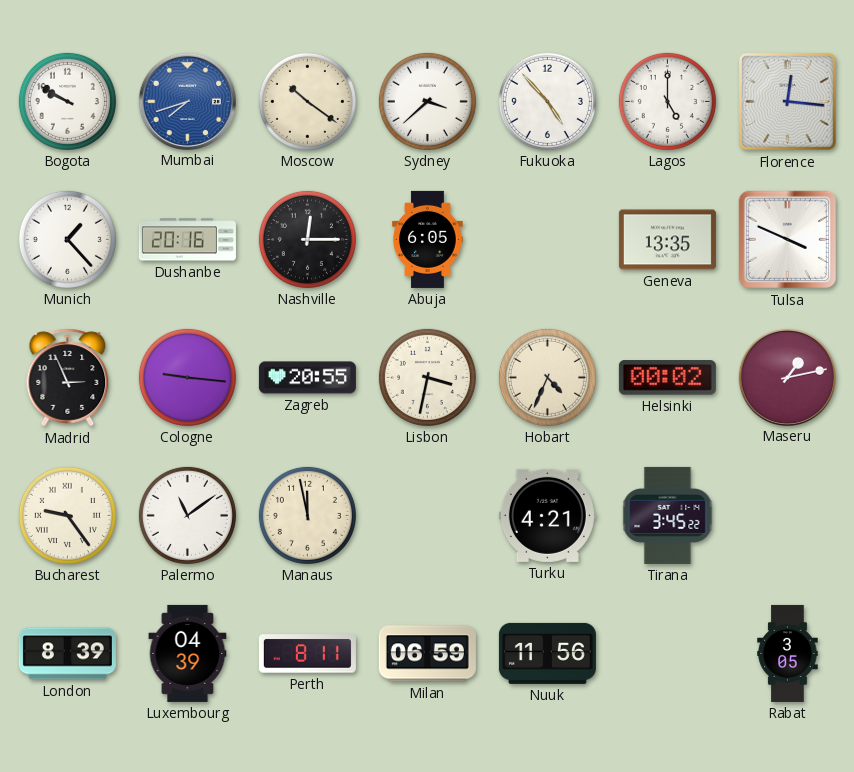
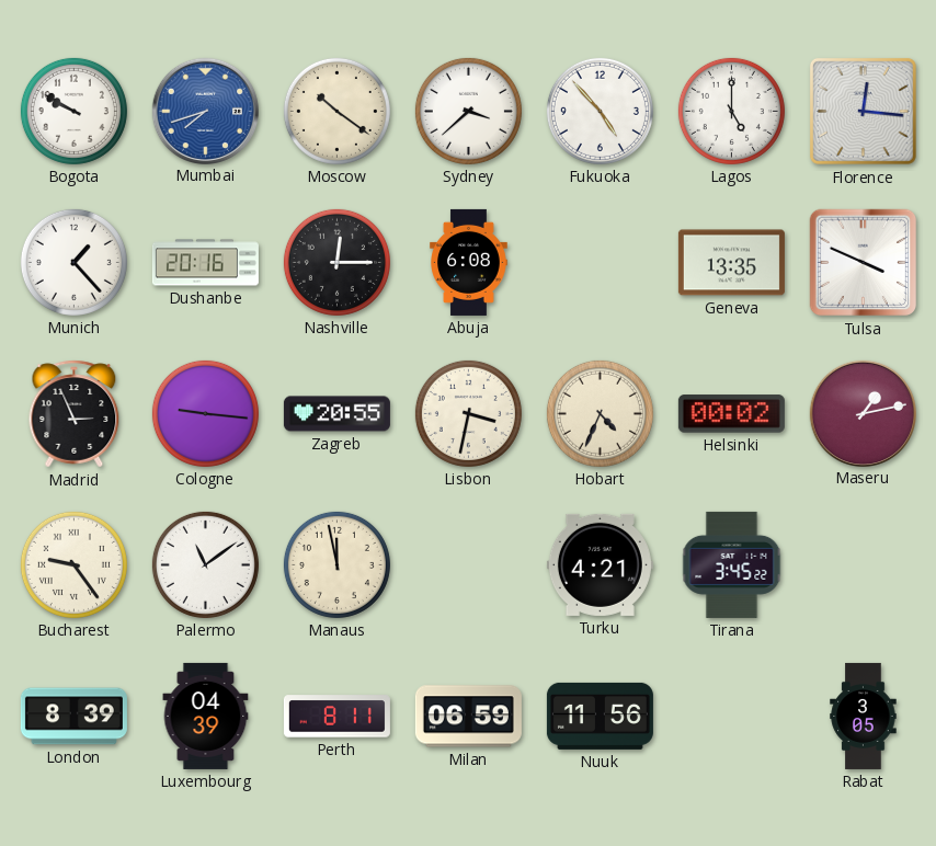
Abuja: 6:05 -> 6:08
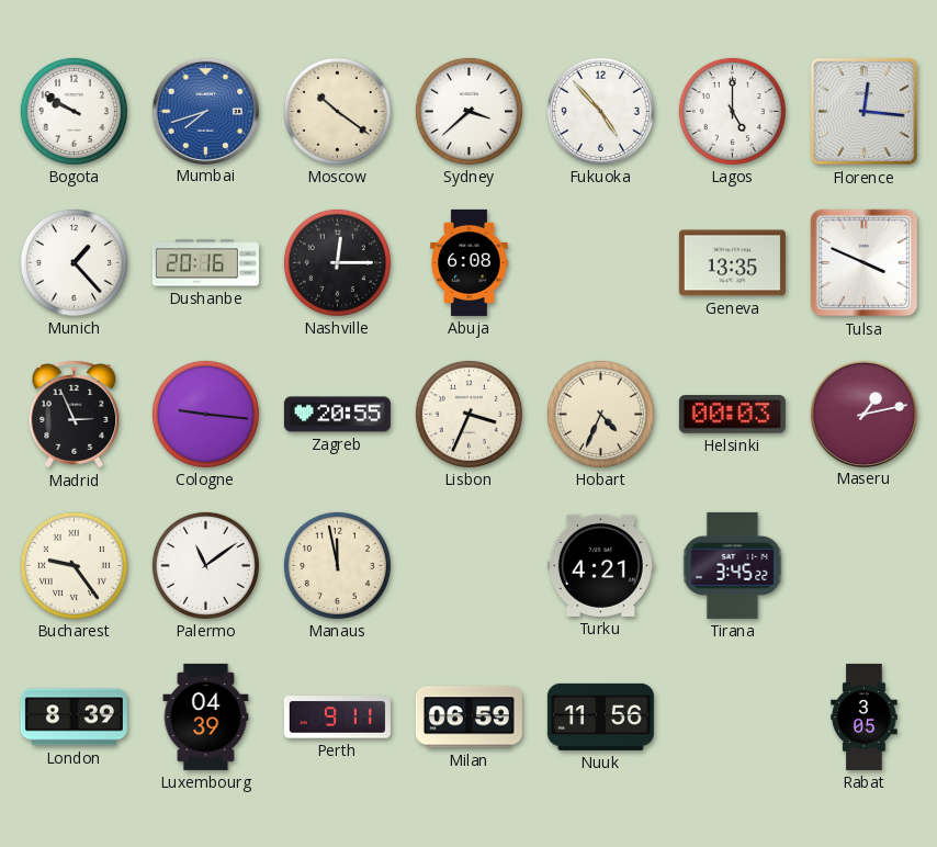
Lisbon: 3:32 -> 3:34
Helsinki: 00:02 -> 00:03
Perth: 8:11 -> 9:11
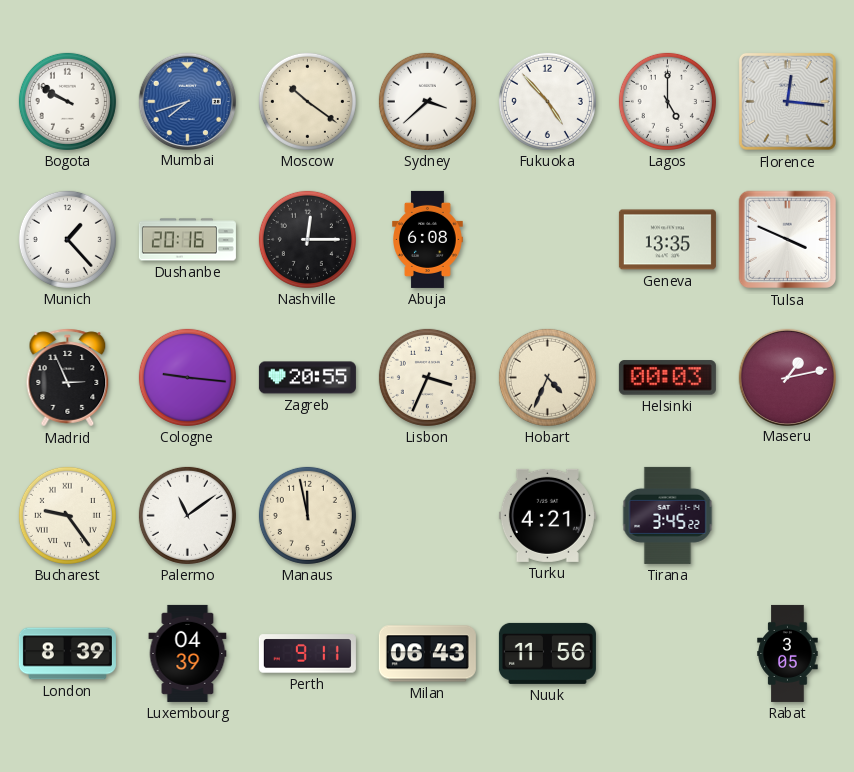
Milan: 06:59 -> 06:43
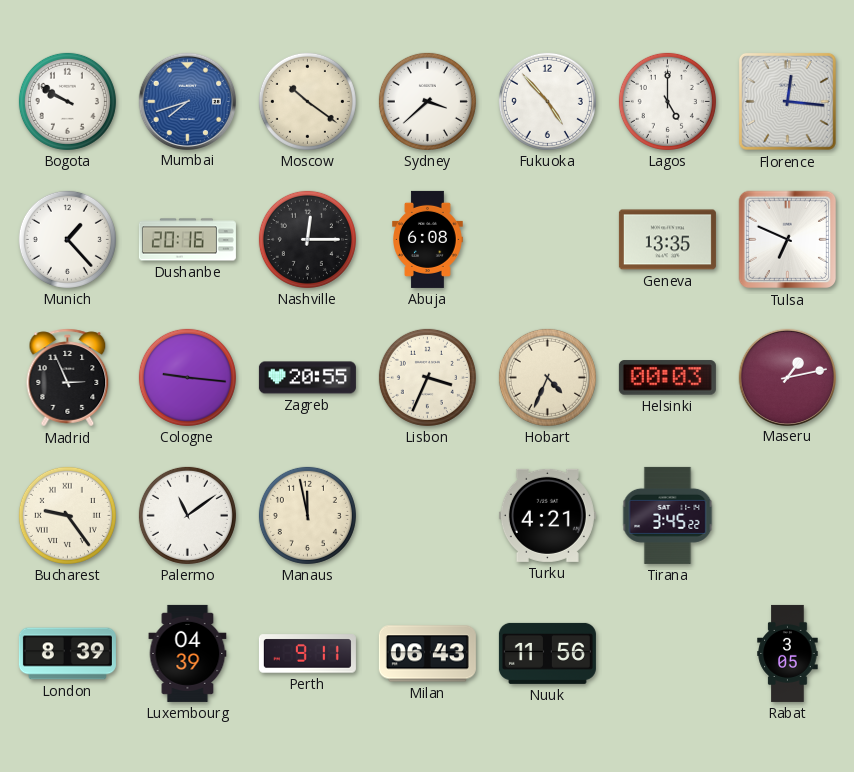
Tulsa: 3:49 -> 6:49
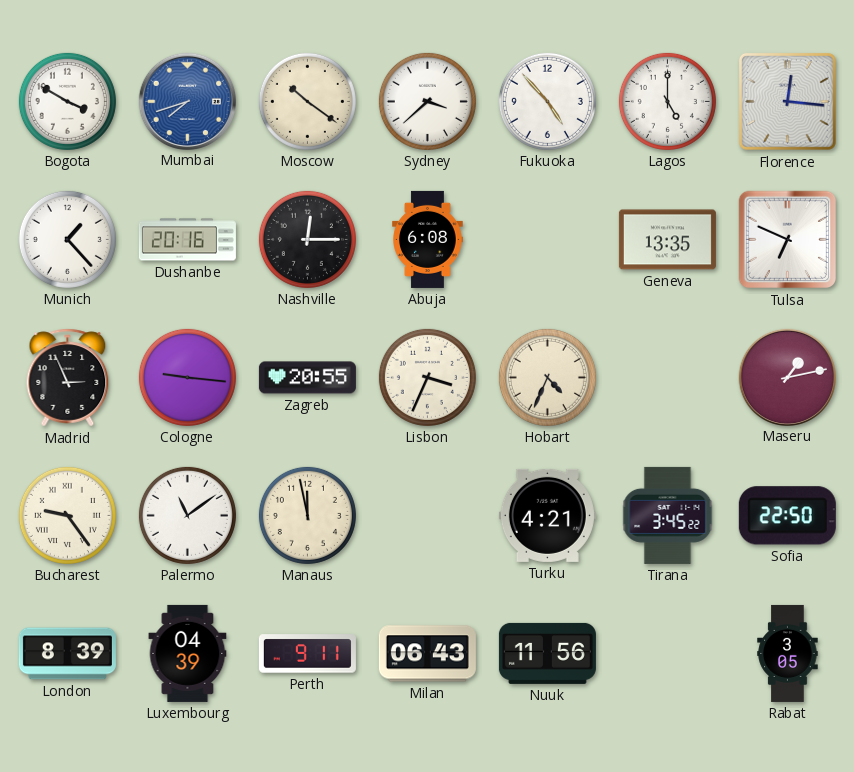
Bogota: 9:50 -> 3:50
Helsinki: 00:03 -> none
Sofia: none -> 22:50
